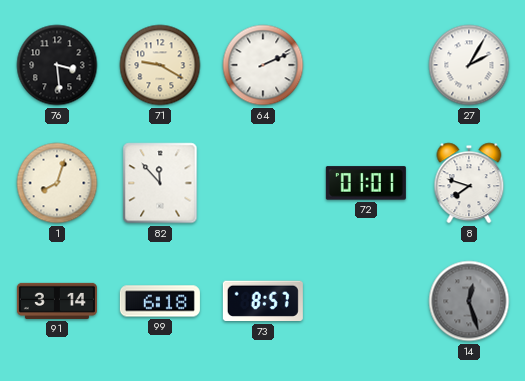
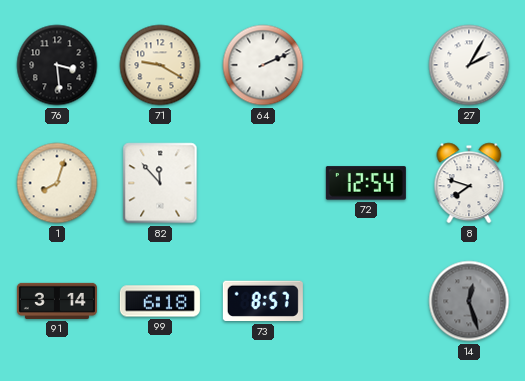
72: 01:01 -> 12:54
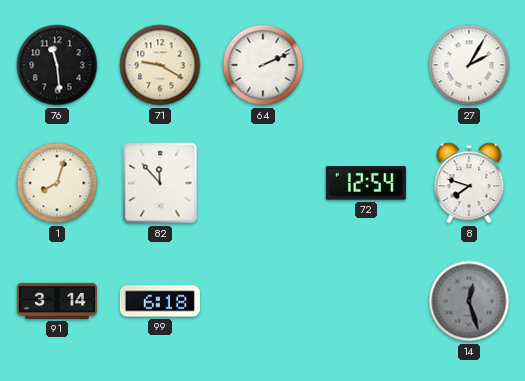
76: 3:29 -> 11:29
73: 8:57 -> none
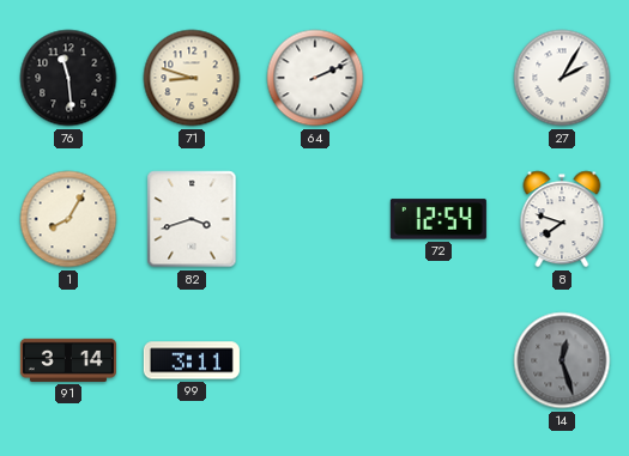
71: 9:20 -> 8:48
1: 8:03 -> 8:05
82: 11:53 -> 3:42
99: 6:18 -> 3:11
